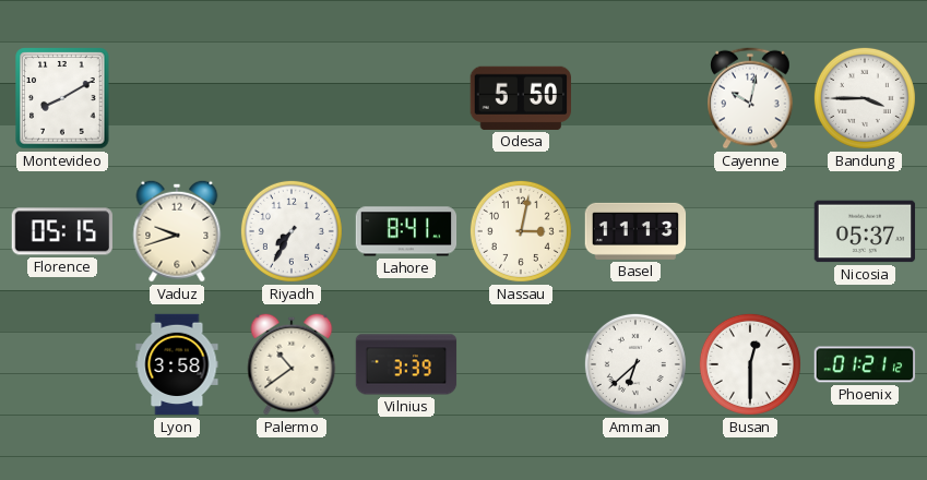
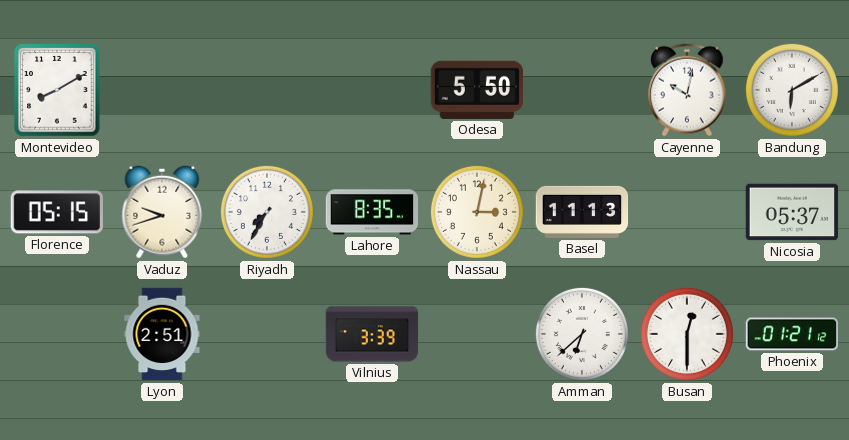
Bandung: 3:45 -> 6:10
Lahore: 8:41 -> 8:35
Lyon: 3:58 -> 2:51
Palermo: 10:39 -> none
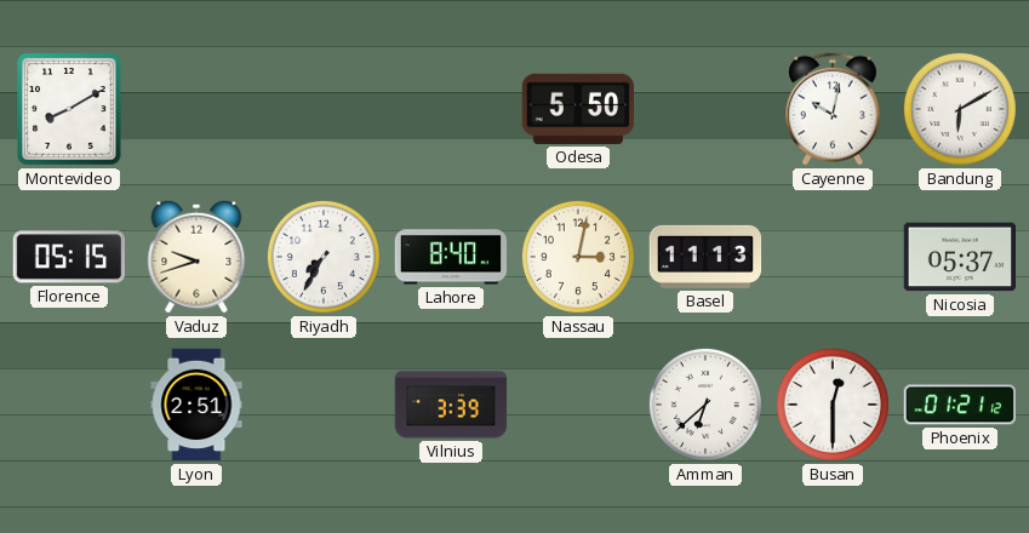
Lahore: 8:35 -> 8:40
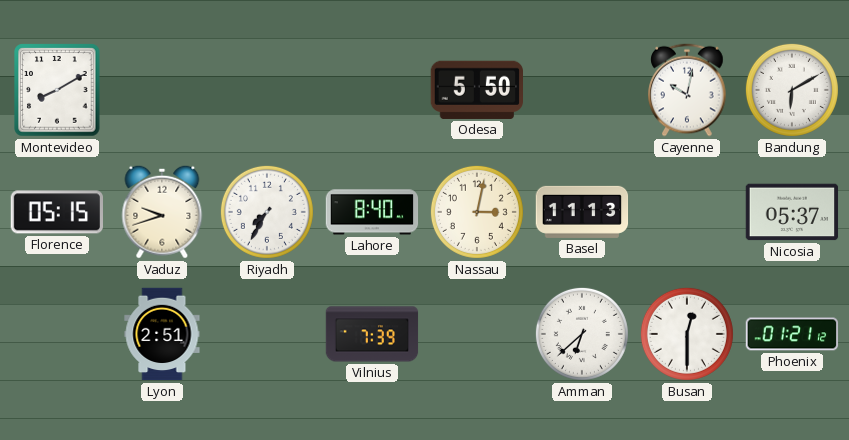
Vilnius: 3:39 -> 7:39
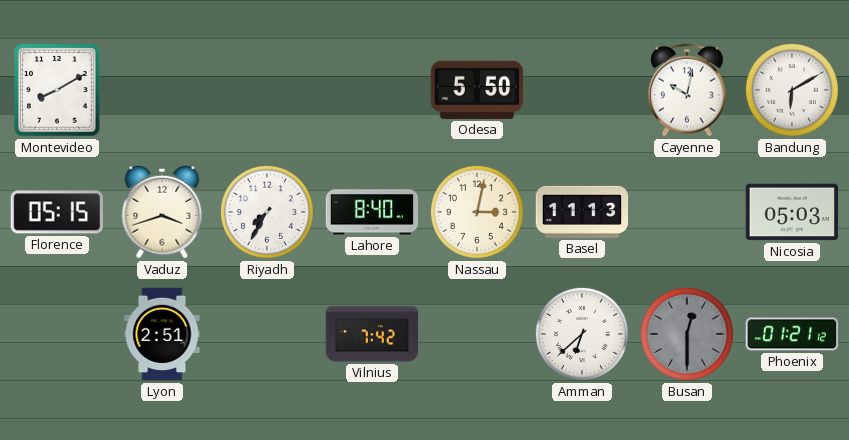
Vaduz: 9:42 -> 3:42
Nicosia: 05:37 -> 05:03
Vilnius: 7:39 -> 7:42
Busan dial: white -> grey
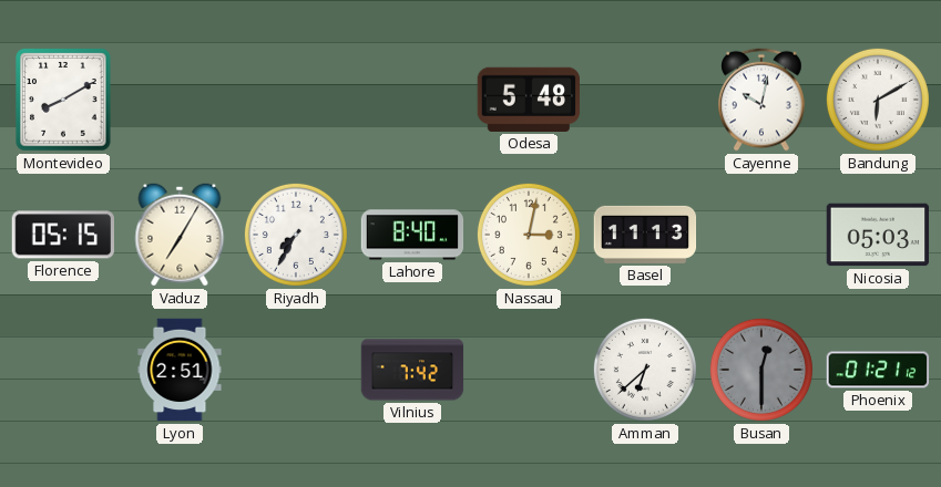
Odesa: 5:50 -> 5:48
Vaduz: 3:42 -> 7:05
